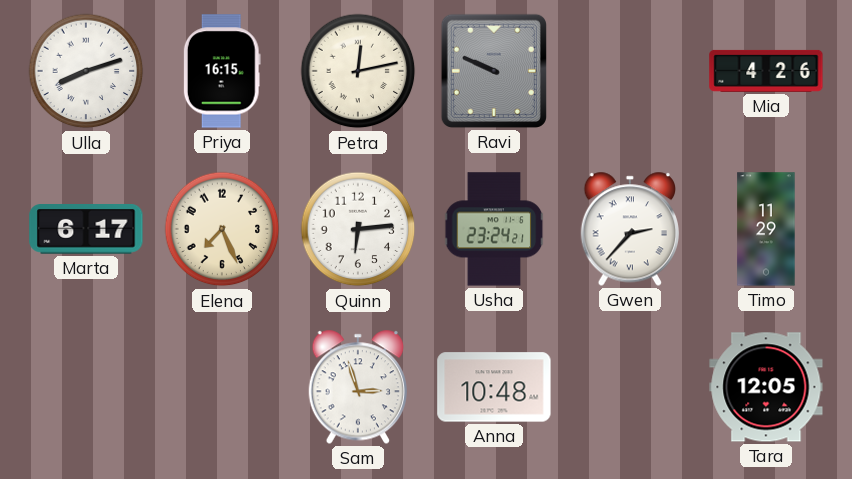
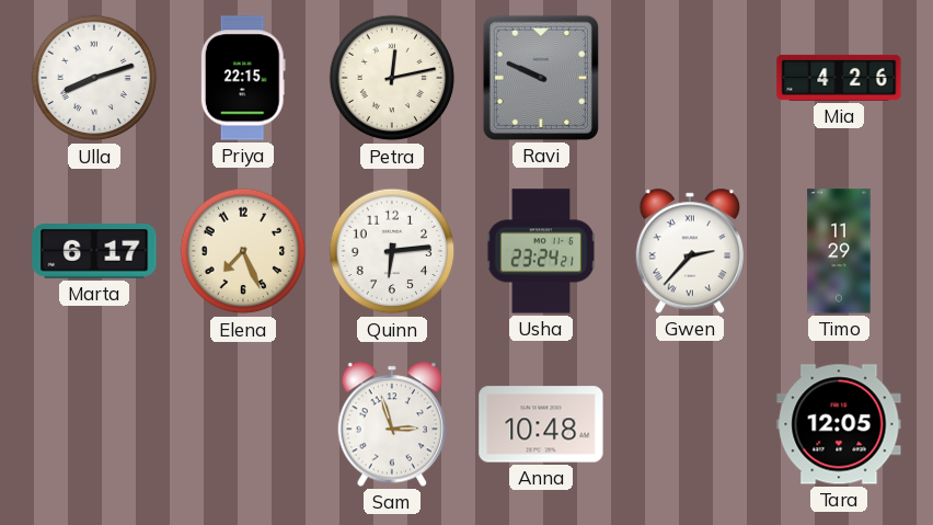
Priya: 16:15 -> 22:15
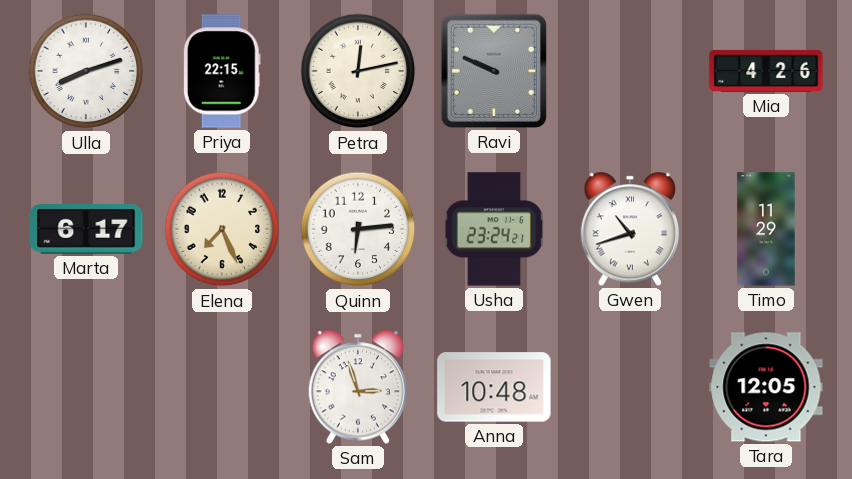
Gwen: 2:37 -> 10:42
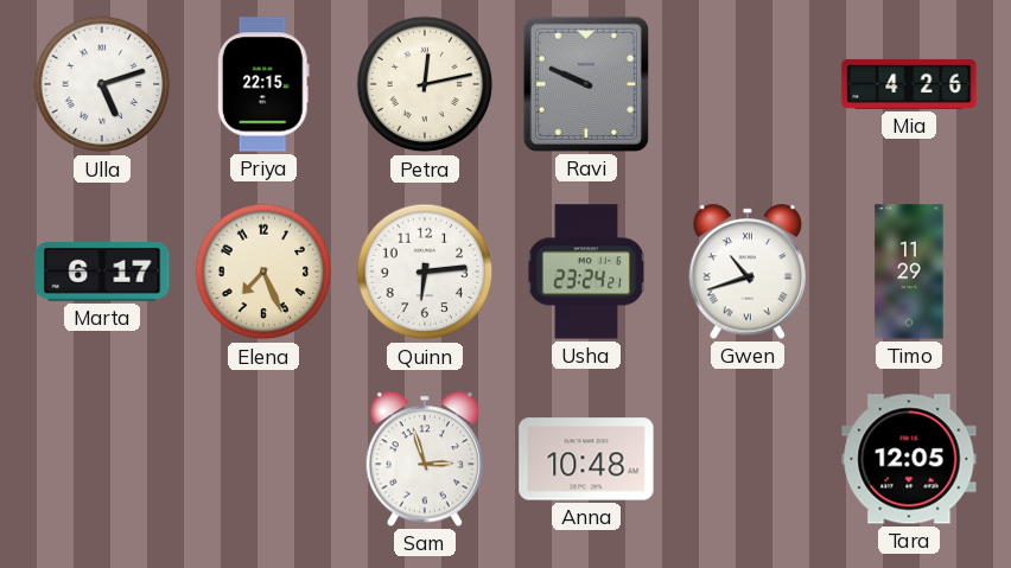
Ulla: 8:12 -> 5:12
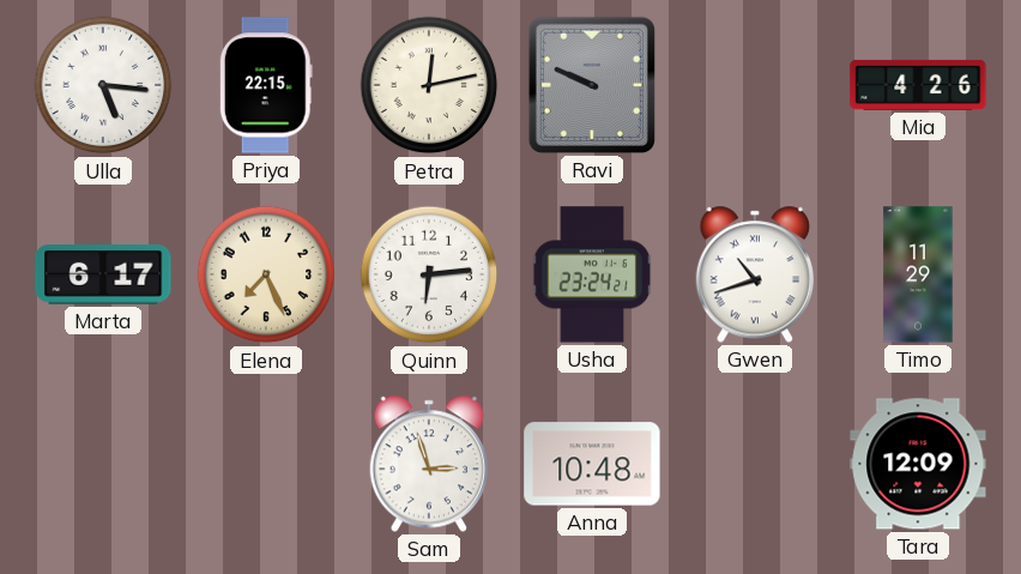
Ulla: 5:12 -> 5:16
Tara: 12:05 -> 12:09
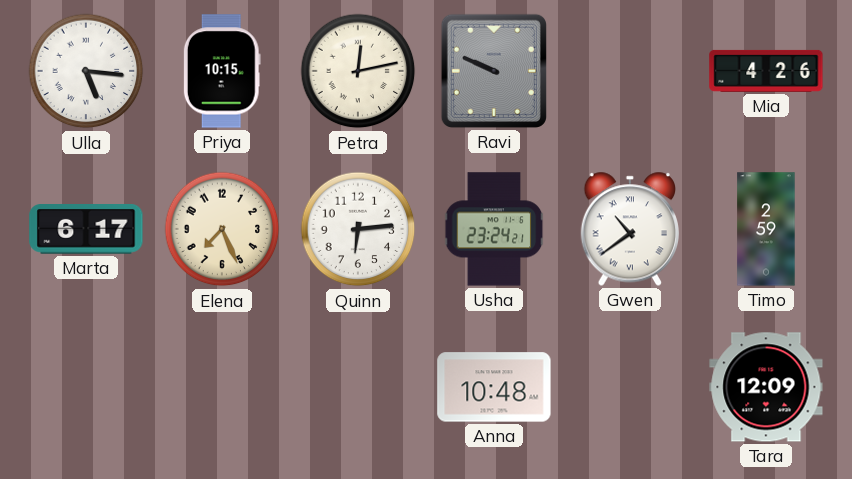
Priya: 22:15 -> 10:15
Gwen: 10:42 -> 10:39
Timo: 11:29 -> 2:59
Sam: 2:57 -> none
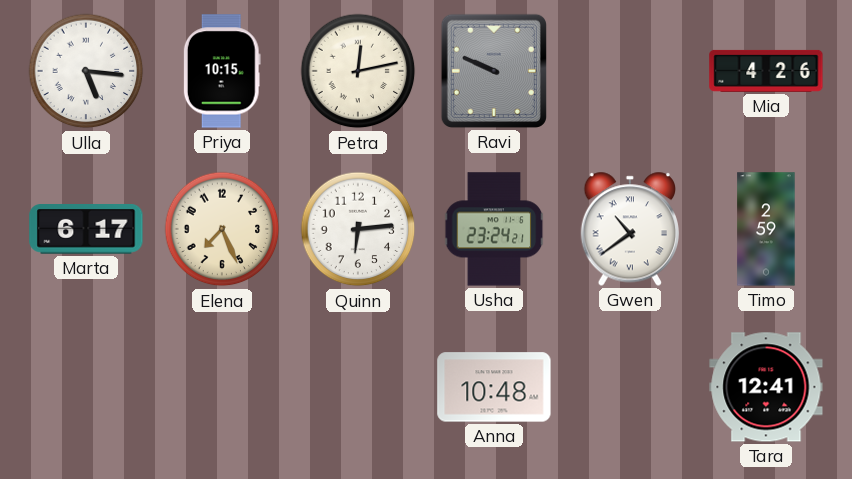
Tara: 12:09 -> 12:41
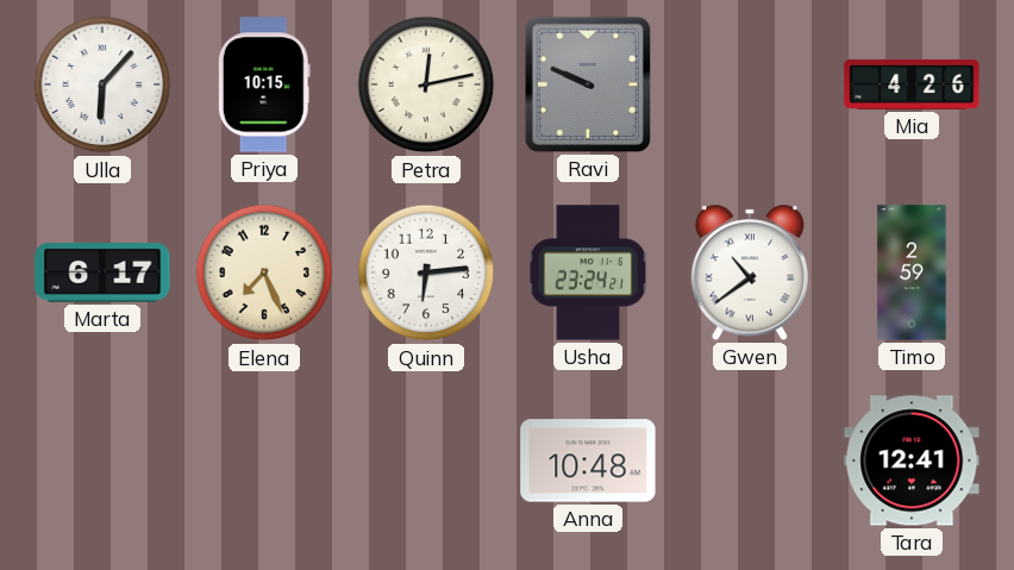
Ulla: 5:16 -> 6:07
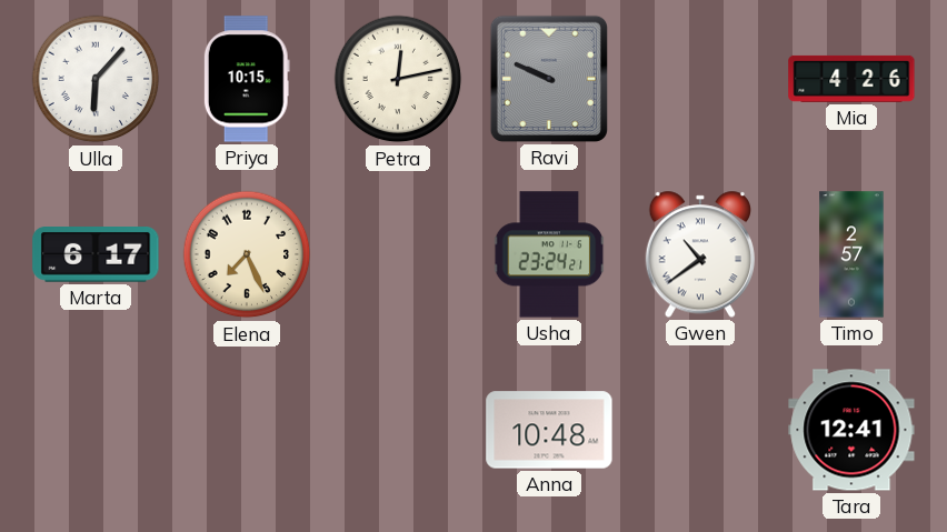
Quinn: 6:14 -> none
Timo: 2:59 -> 2:57
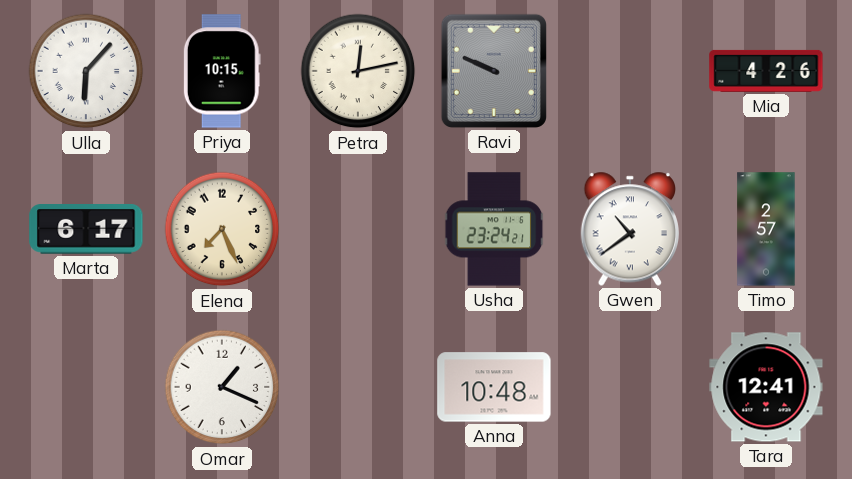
Omar: none -> 1:19
